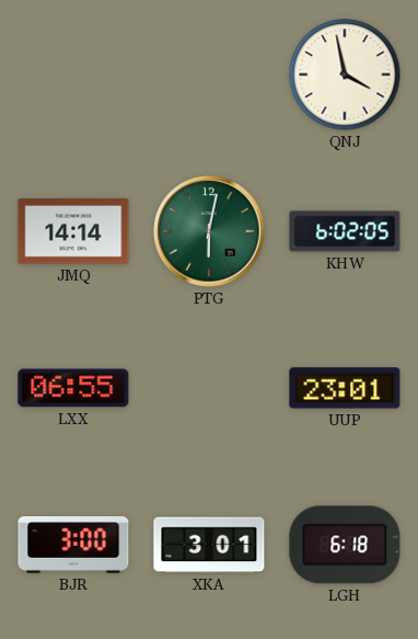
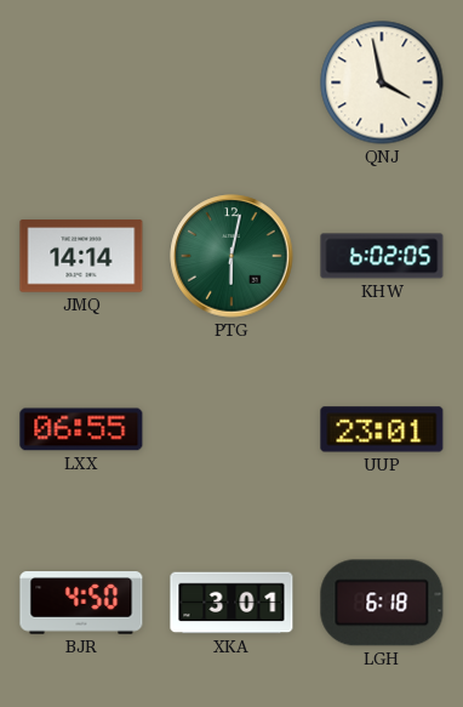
BJR: 3:00 -> 4:50
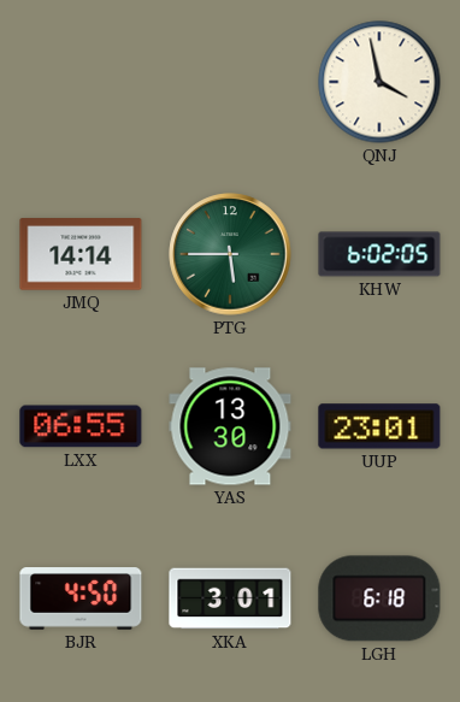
PTG: 6:02 -> 5:45
YAS: none -> 13:30
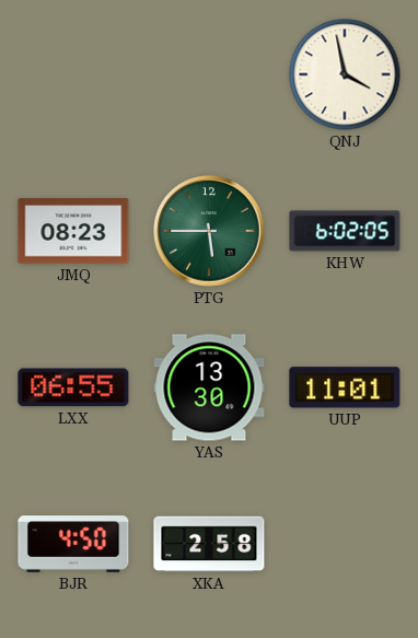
JMQ: 14:14 -> 08:23
UUP: 23:01 -> 11:01
XKA: 3:01 -> 2:58
LGH: 6:18 -> none
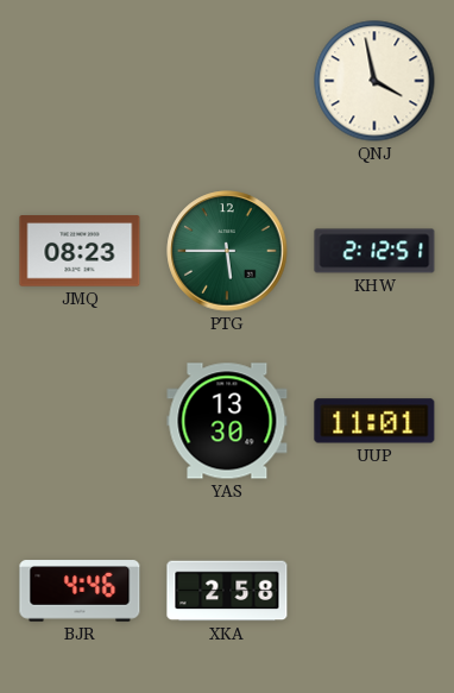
KHW: 6:02 -> 2:12
LXX: 06:55 -> none
BJR: 4:50 -> 4:46
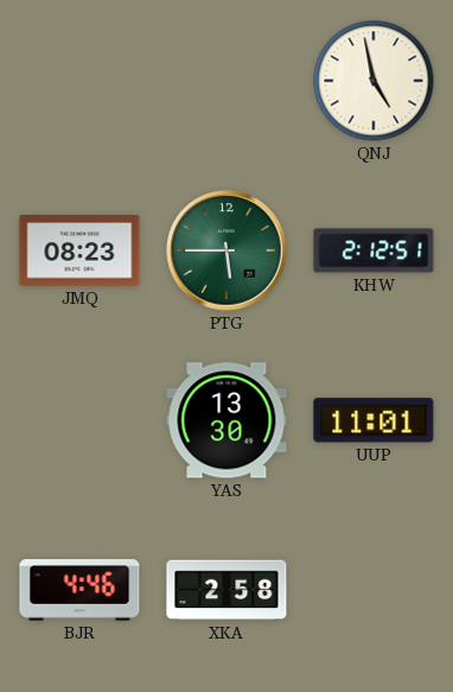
QNJ: 3:58 -> 4:58
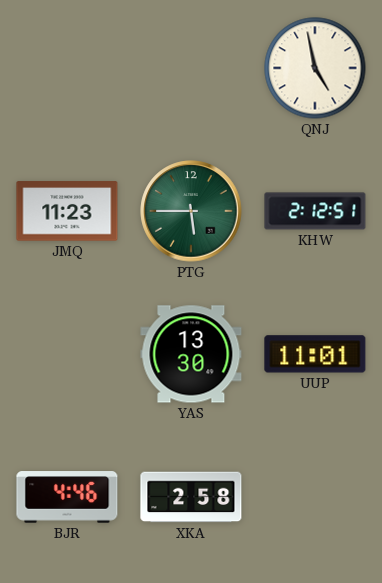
JMQ: 08:23 -> 11:23
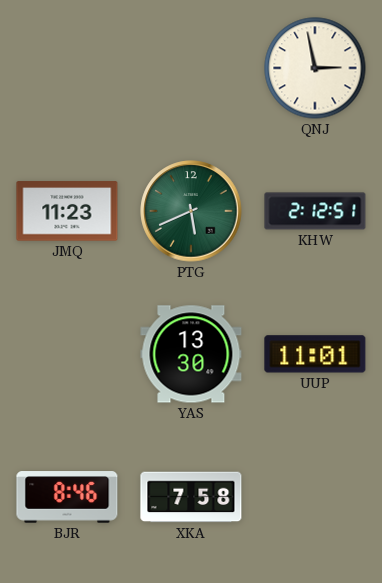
QNJ: 4:58 -> 2:58
PTG: 5:45 -> 5:41
BJR: 4:46 -> 8:46
XKA: 2:58 -> 7:58
